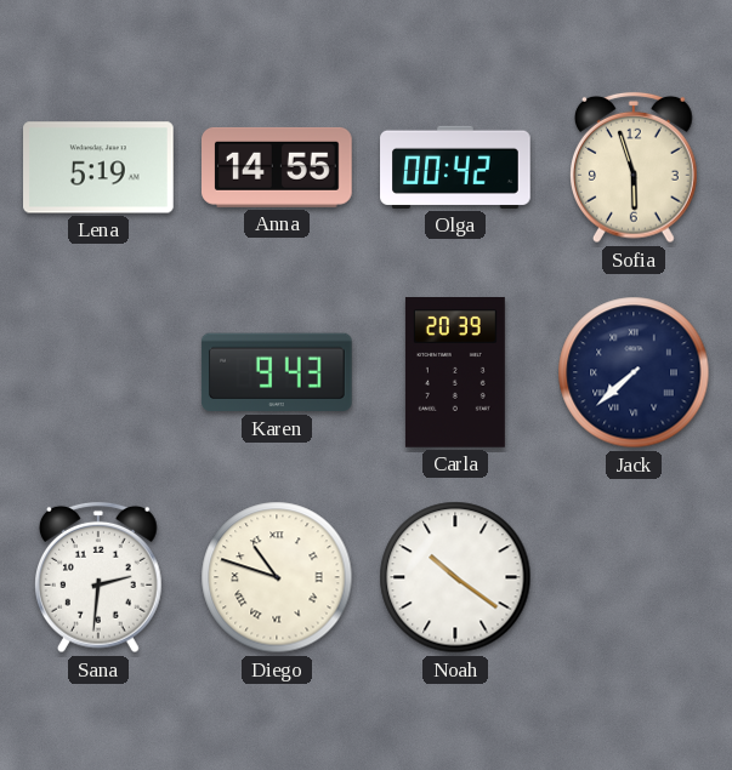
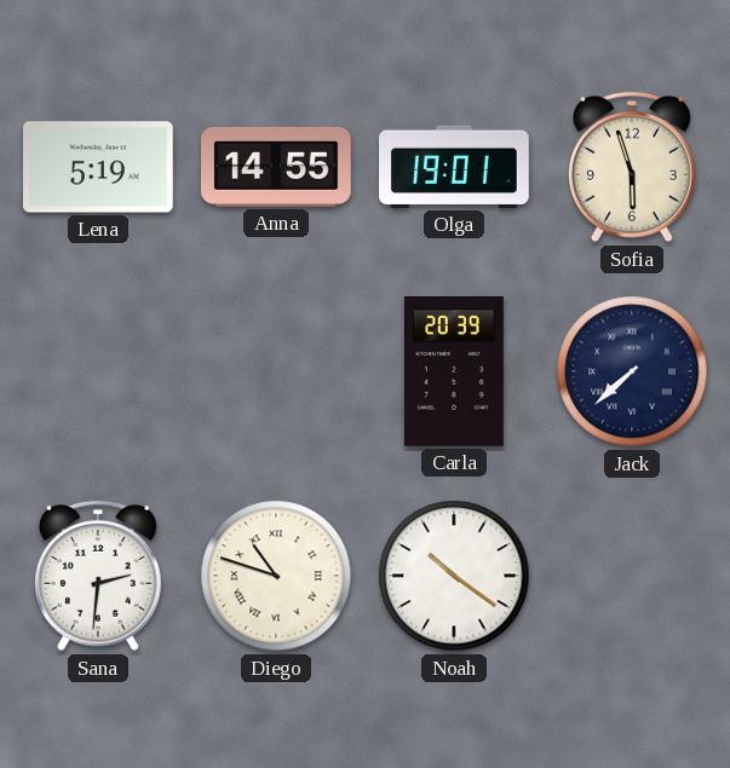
Olga: 00:42 -> 19:01
Karen: 9:43 -> none
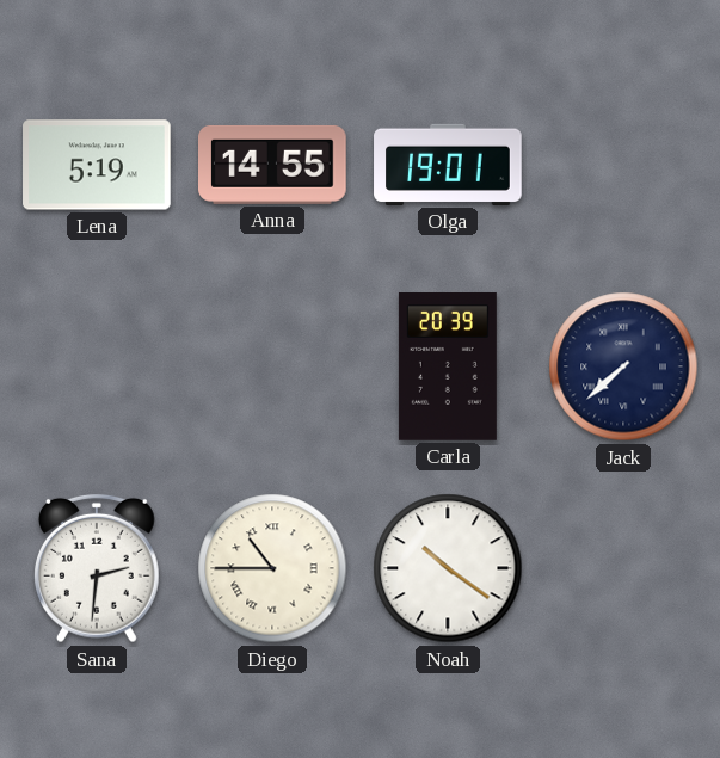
Sofia: 5:57 -> none
Diego: 10:48 -> 10:45
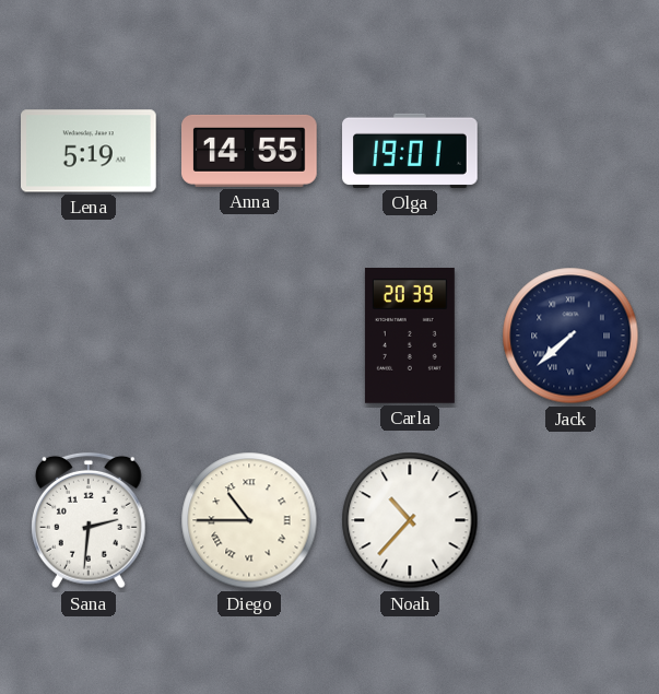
Noah: 10:21 -> 10:37
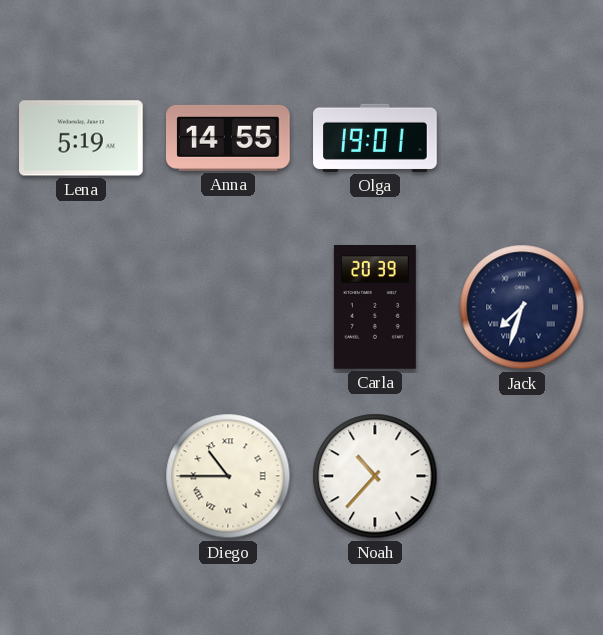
Jack: 7:38 -> 7:33
Sana: 2:31 -> none
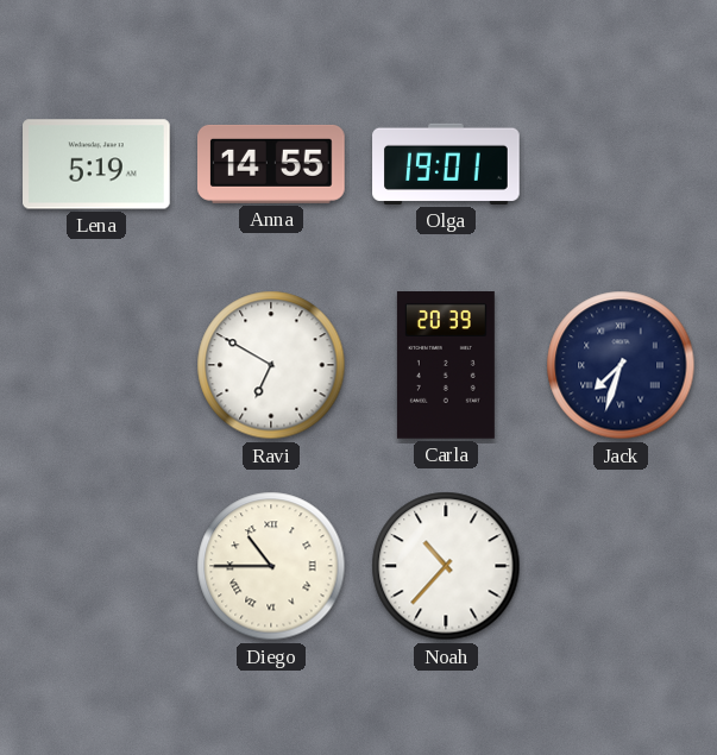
Ravi: none -> 6:50
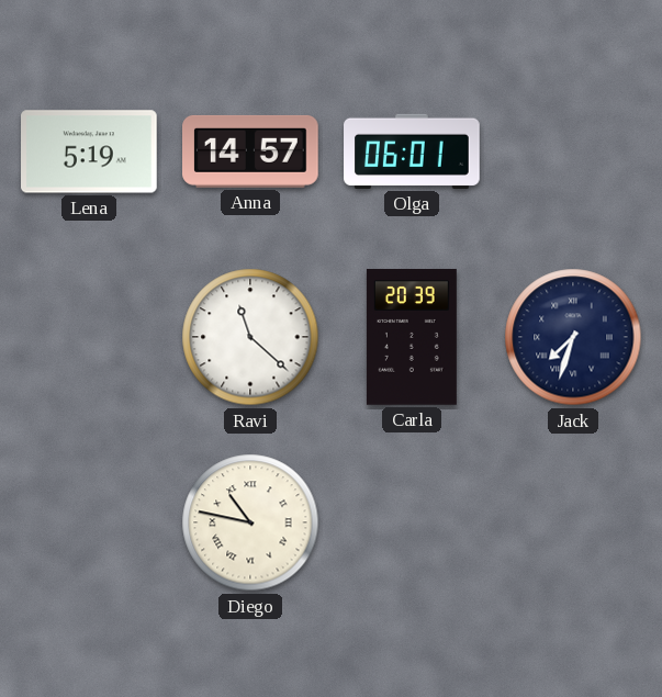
Anna: 14:55 -> 14:57
Olga: 19:01 -> 06:01
Ravi: 6:50 -> 11:22
Diego: 10:45 -> 10:47
Noah: 10:37 -> none
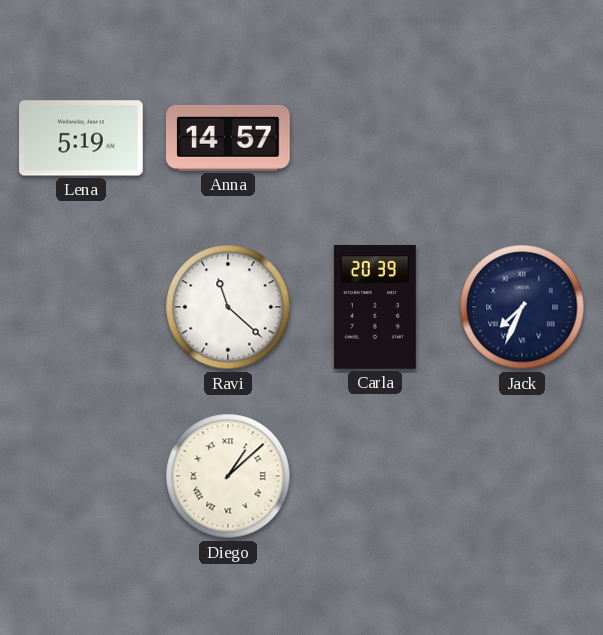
Olga: 06:01 -> none
Jack: 7:33 -> 7:34
Diego: 10:47 -> 1:08
